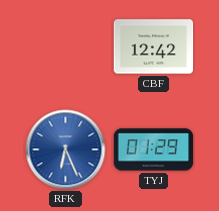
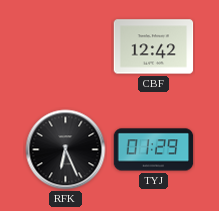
RFK dial: blue -> black
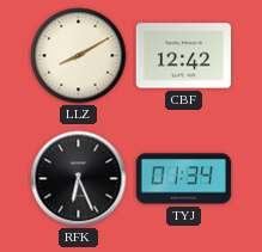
LLZ: none -> 8:10
TYJ: 01:29 -> 01:34
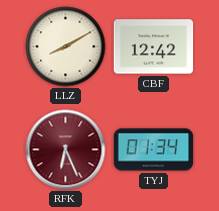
RFK dial: black -> burgundy
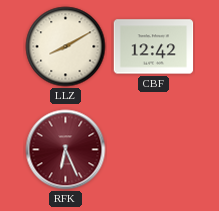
TYJ: 01:34 -> none
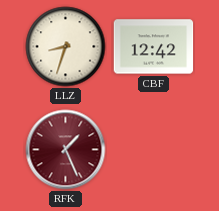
LLZ: 8:10 -> 8:33
RFK: 6:26 -> 1:26
